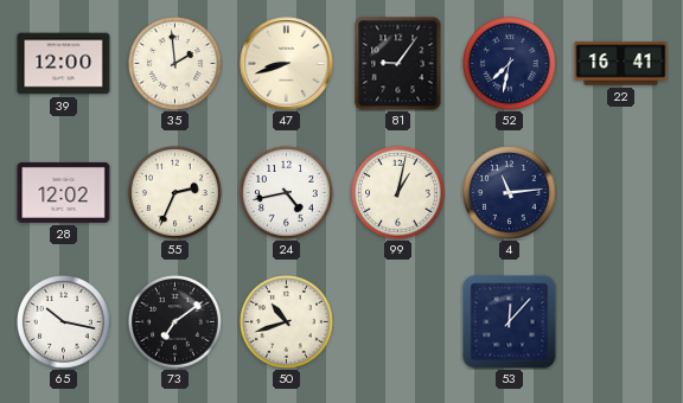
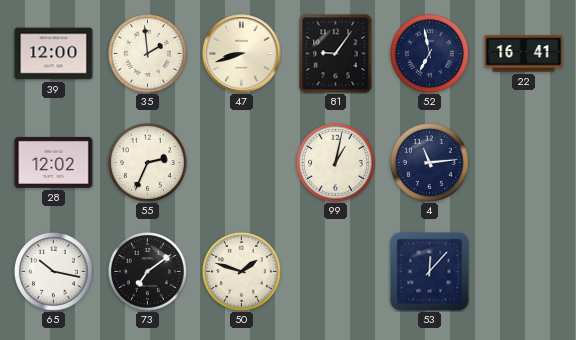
52: 7:32 -> 6:58
24: 4:43 -> none
50: 10:42 -> 1:48
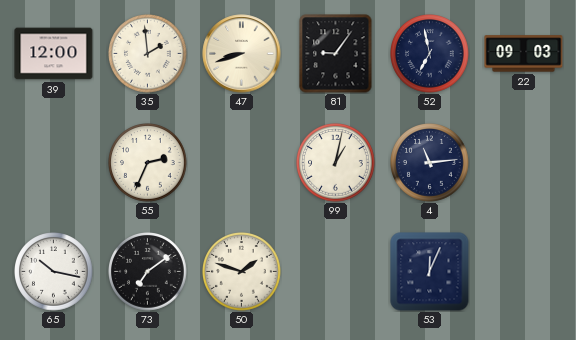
22: 16:41 -> 09:03
28: 12:02 -> none
53: 12:07 -> 12:04
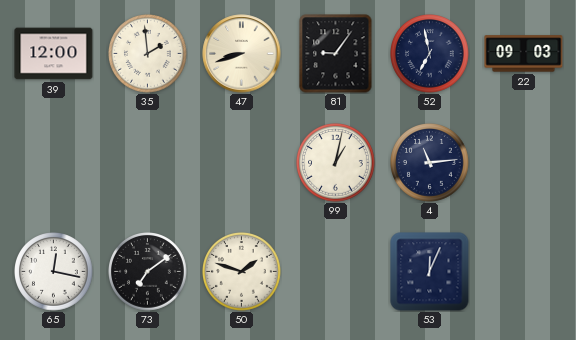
55: 2:34 -> none
65: 10:17 -> 12:17
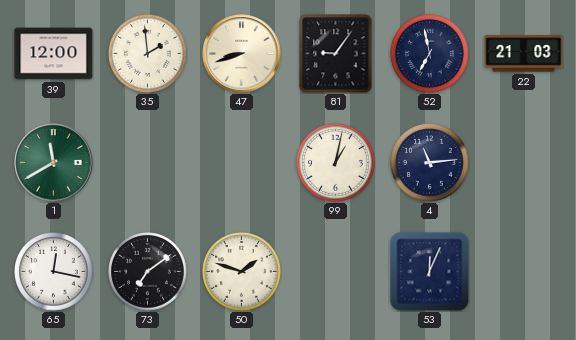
22: 09:03 -> 21:03
1: none -> 11:40
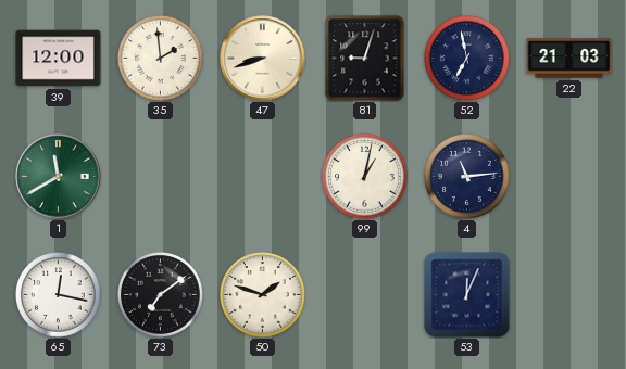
81: 9:06 -> 9:03
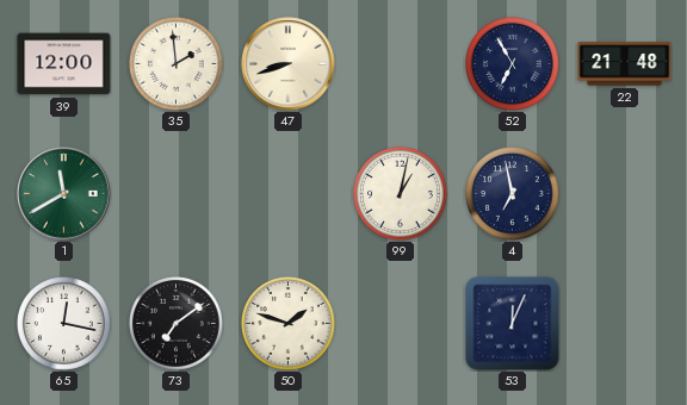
81: 9:03 -> none
52: 6:58 -> 6:55
22: 21:03 -> 21:48
4: 11:14 -> 6:58
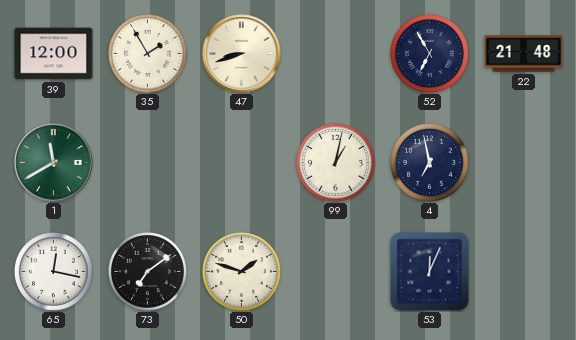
35: 1:59 -> 1:55
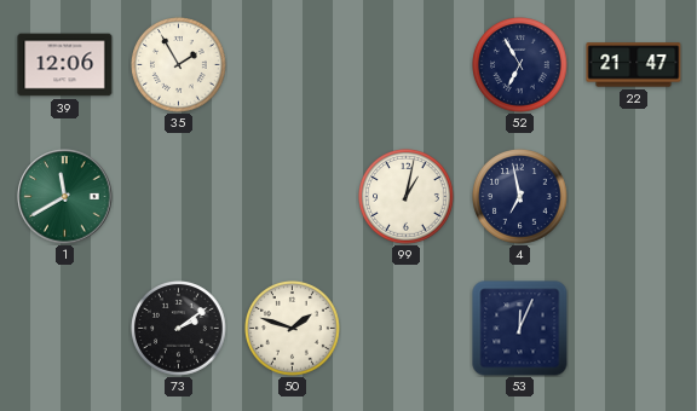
39: 12:00 -> 12:06
47: 8:42 -> none
22: 21:48 -> 21:47
65: 12:17 -> none
73: 7:09 -> 2:09
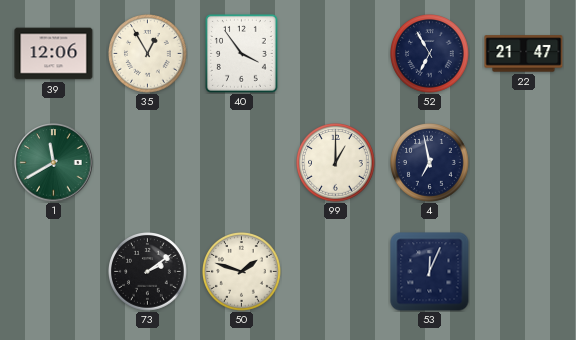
35: 1:55 -> 12:55
40: none -> 3:54
99: 1:02 -> 1:00
